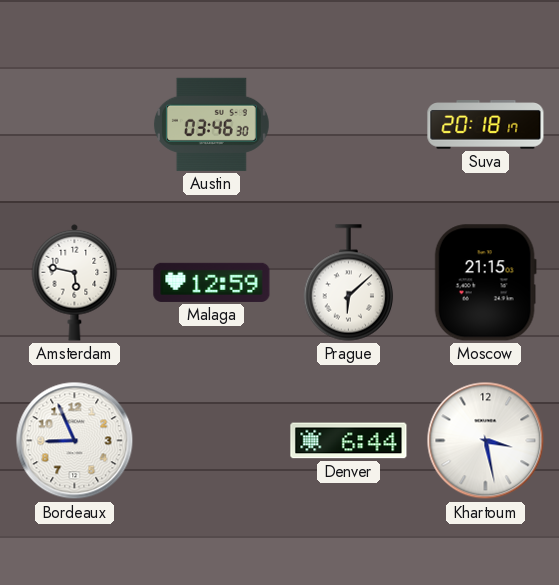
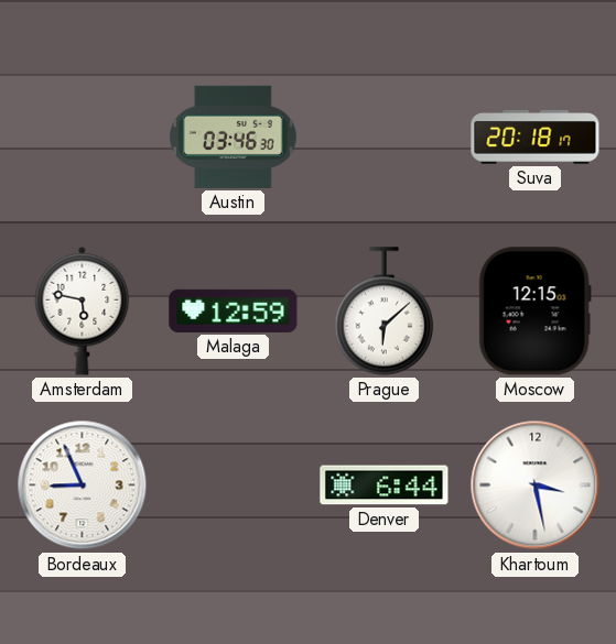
Moscow: 21:15 -> 12:15
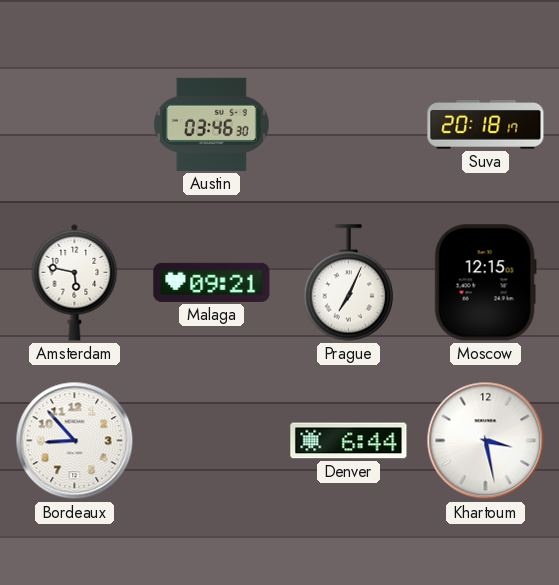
Malaga: 12:59 -> 09:21
Prague: 6:08 -> 7:04
Bordeaux: 8:56 -> 8:53
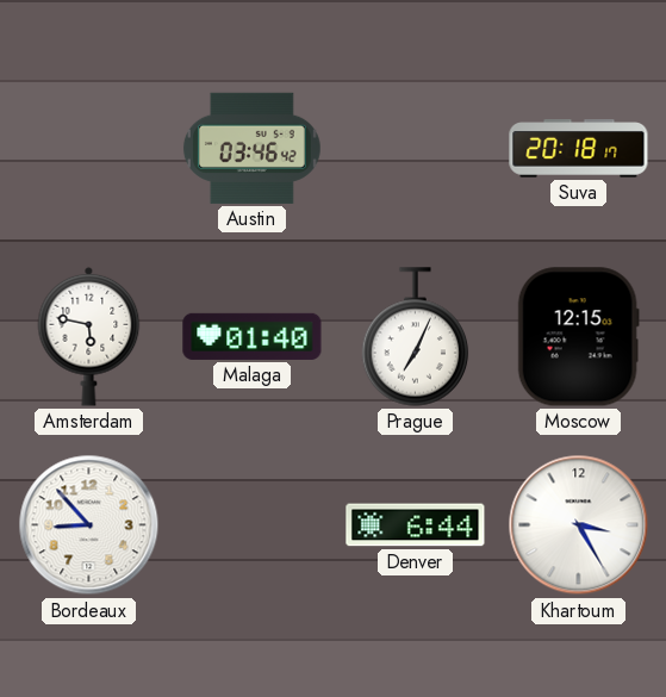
Austin: 03:46:30 -> 03:46:42
Malaga: 09:21 -> 01:40
Khartoum: 3:28 -> 3:25
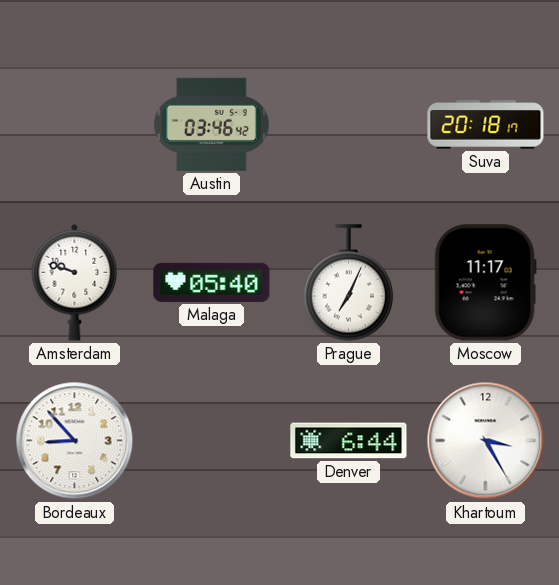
Amsterdam: 5:47 -> 9:48
Malaga: 01:40 -> 05:40
Moscow: 12:15 -> 11:17
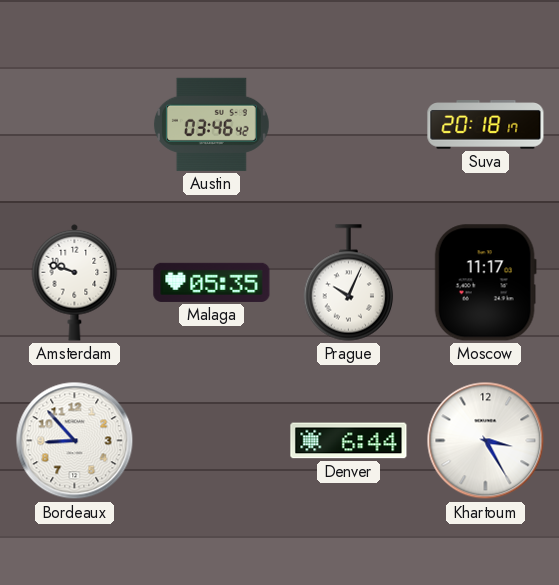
Malaga: 05:40 -> 05:35
Prague: 7:04 -> 10:04
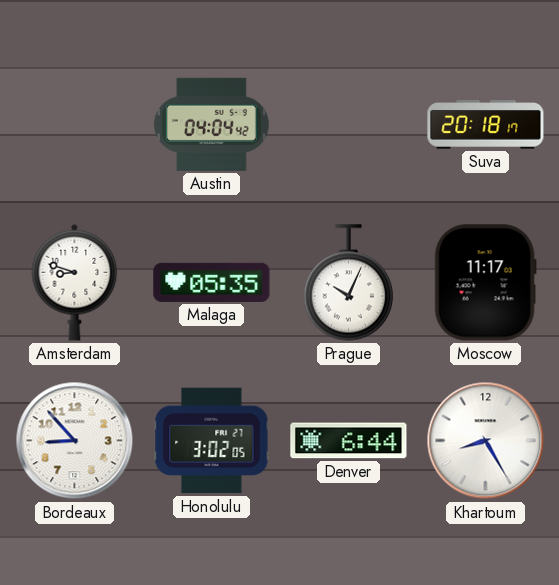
Austin: 03:46 -> 04:04
Amsterdam: 9:48 -> 8:48
Honolulu: none -> 3:02
Khartoum: 3:25 -> 8:25
